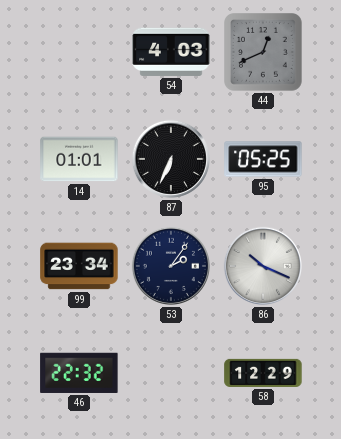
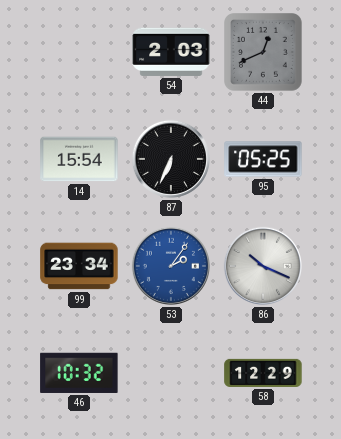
54: 4:03 -> 2:03
14: 01:01 -> 15:54
53 dial: navy -> blue
46: 22:32 -> 10:32
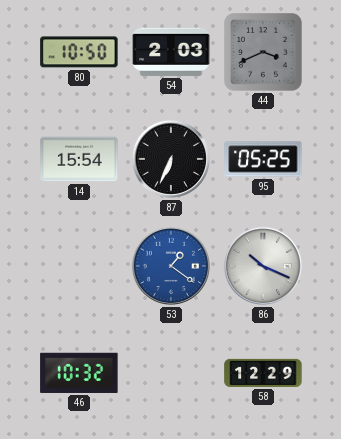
80: none -> 10:50
44: 12:41 -> 3:41
99: 23:34 -> none
53: 2:06 -> 1:21
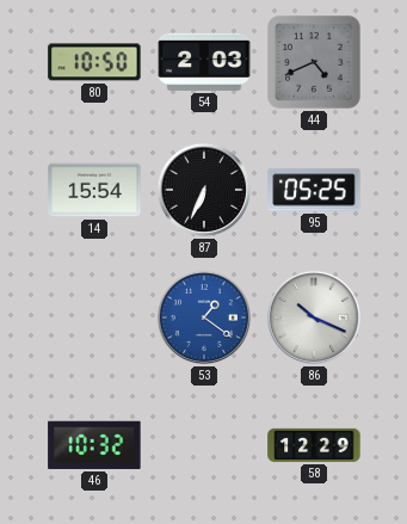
44: 3:41 -> 4:41
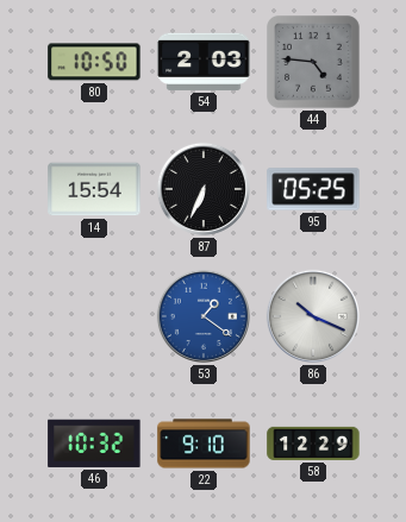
44: 4:41 -> 4:46
22: none -> 9:10
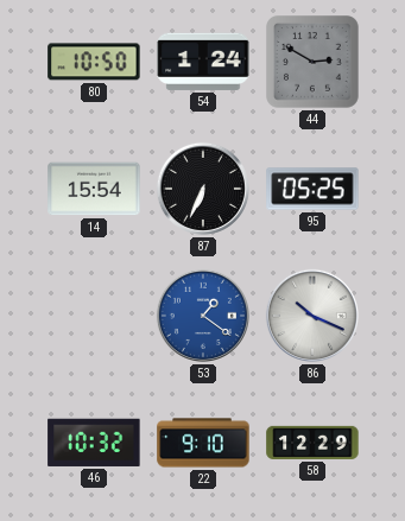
54: 2:03 -> 1:24
44: 4:46 -> 2:50
